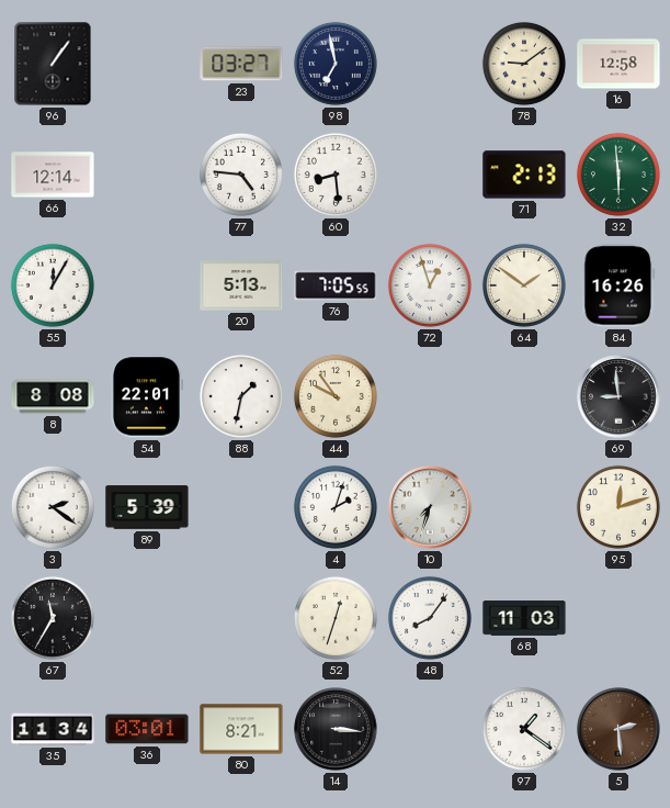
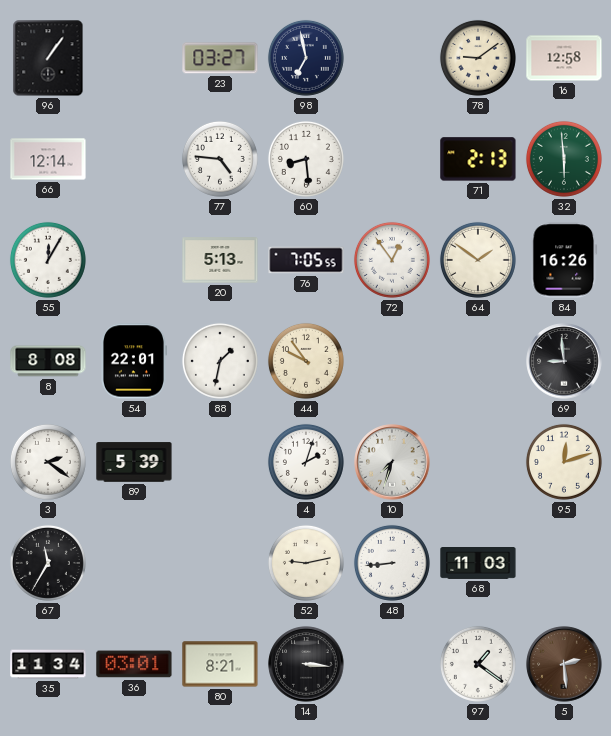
72: 12:57 -> 12:54
52: 12:33 -> 9:13
48: 8:06 -> 8:44
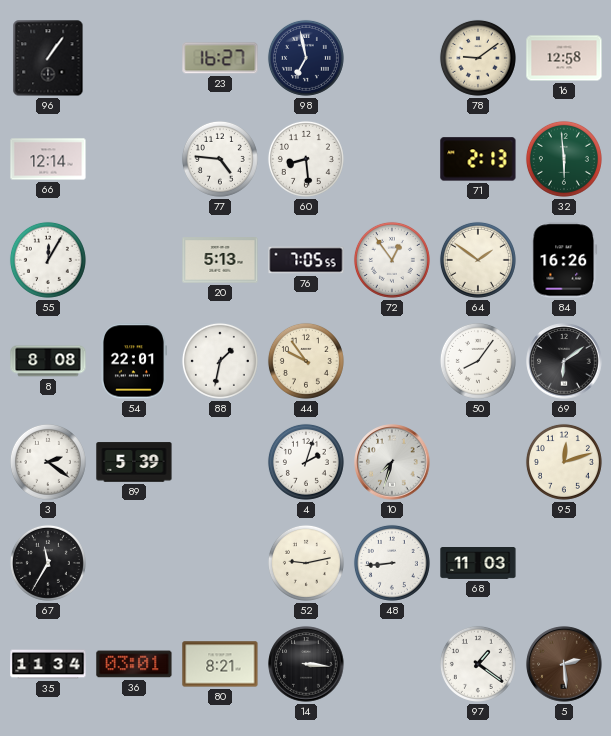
23: 03:27 -> 16:27
50: none -> 8:06
69: 8:59 -> 6:09
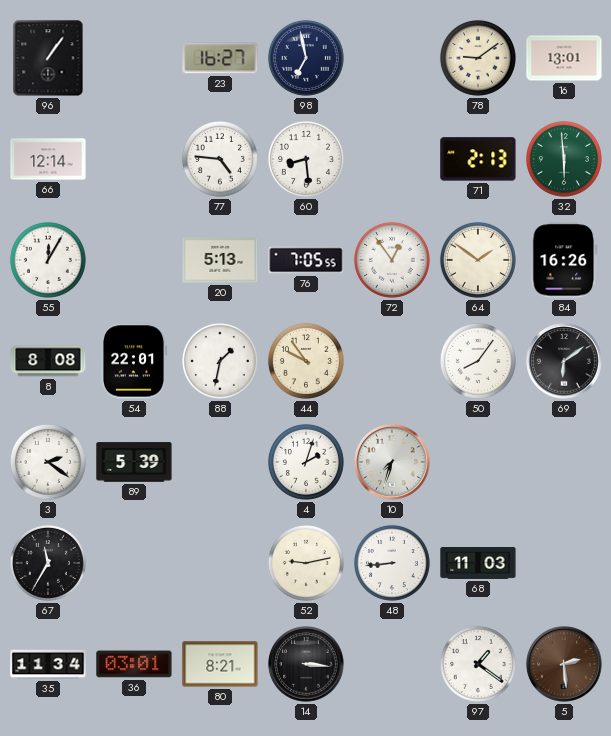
16: 12:58 -> 13:01
95: 12:12 -> none
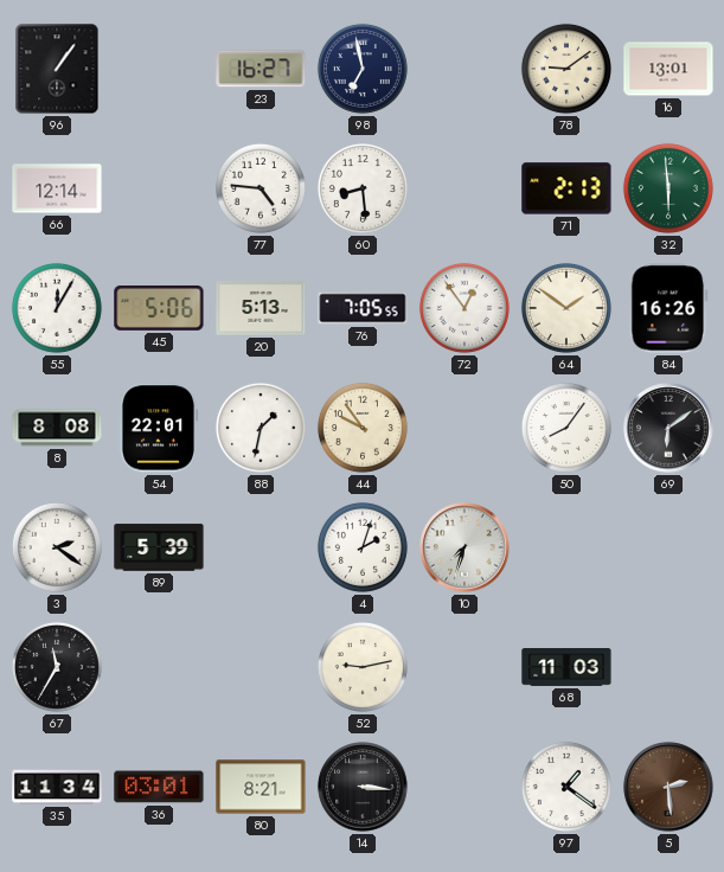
45: none -> 5:06
48: 8:44 -> none
